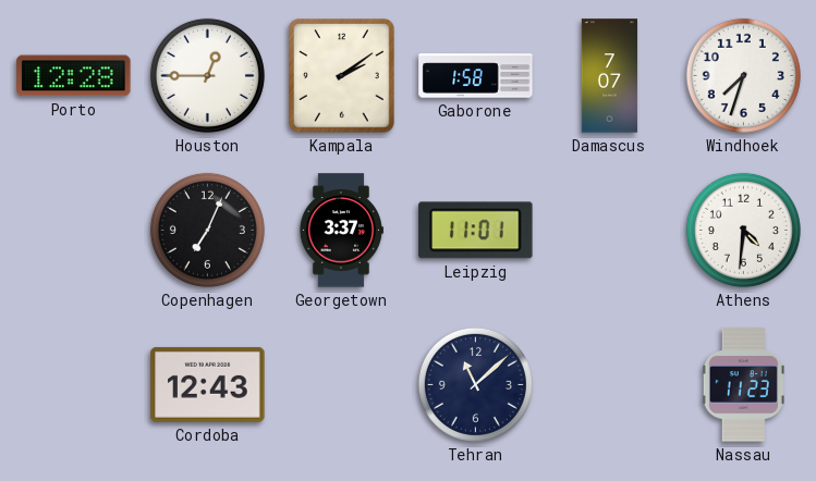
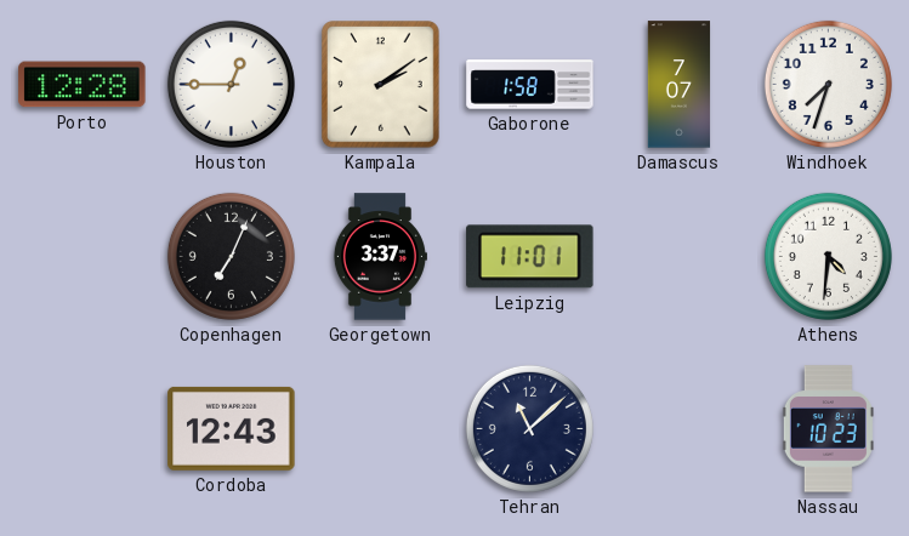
Nassau: 11:23 -> 10:23
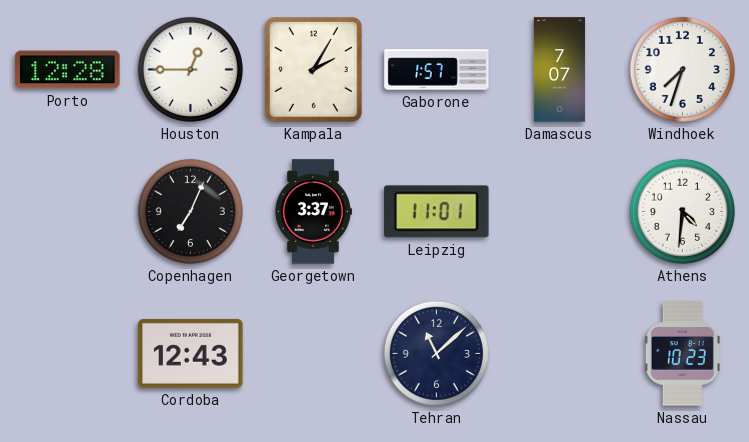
Kampala: 2:09 -> 2:05
Gaborone: 1:58 -> 1:57
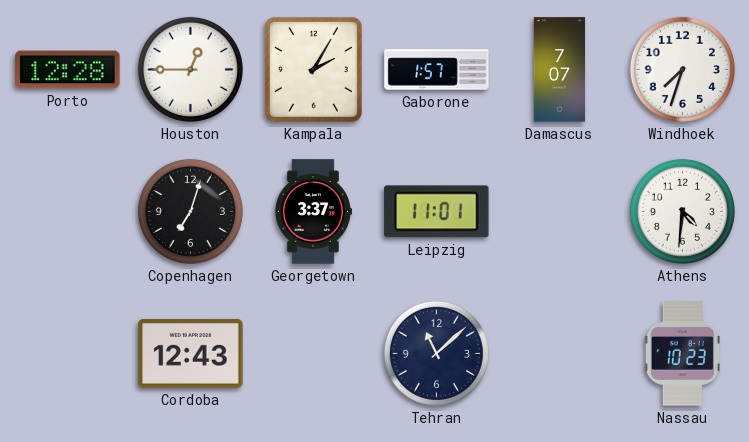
Copenhagen: 7:04 -> 7:03
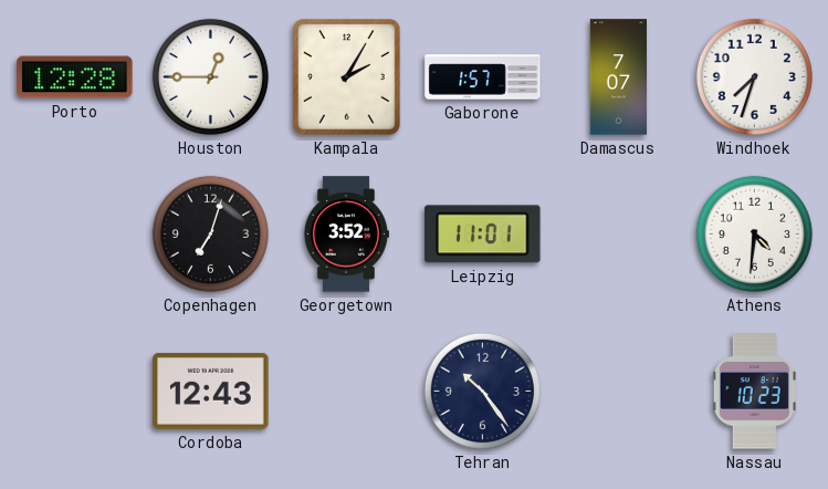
Georgetown: 3:37 -> 3:52
Tehran: 11:08 -> 10:24
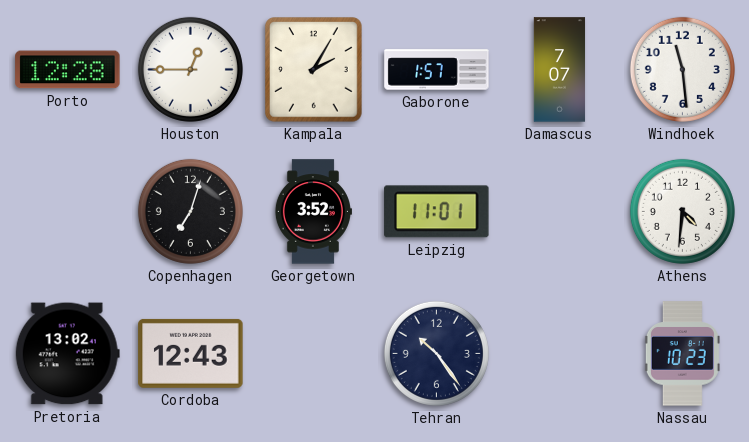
Windhoek: 7:33 -> 11:29
Pretoria: none -> 13:02
